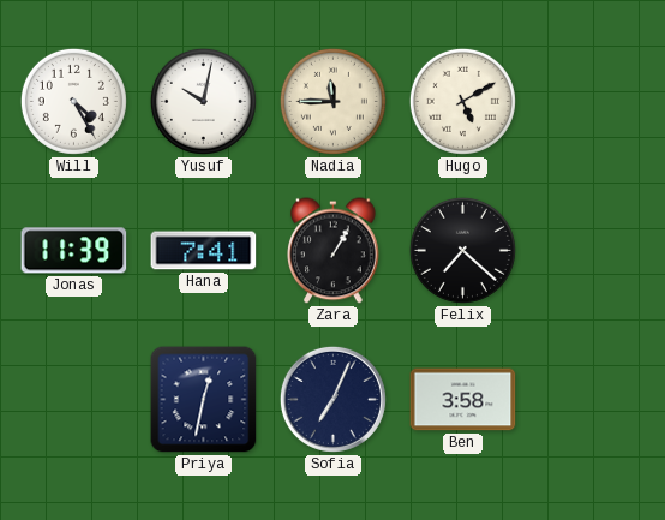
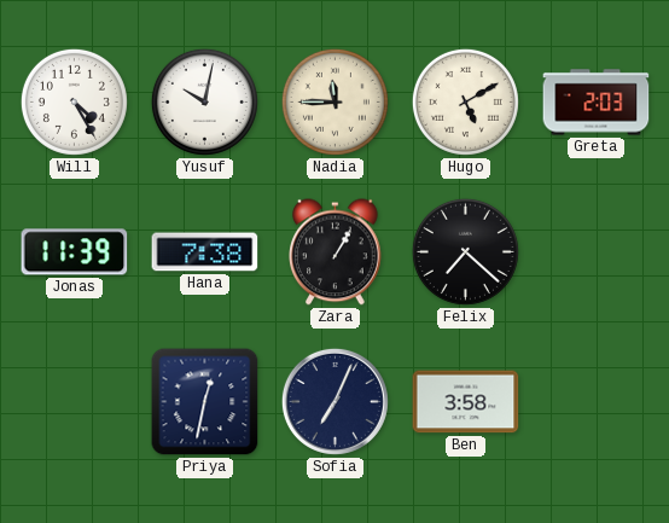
Greta: none -> 2:03
Hana: 7:41 -> 7:38
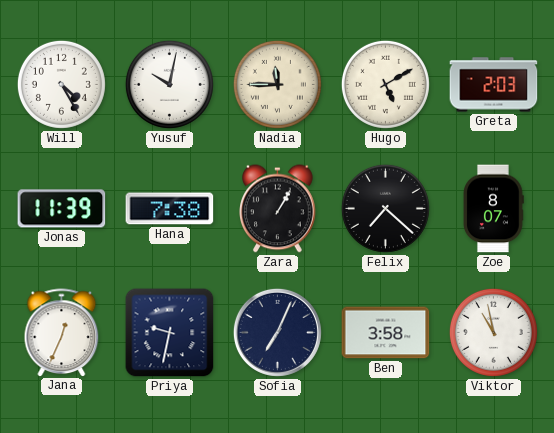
Zoe: none -> 8:07
Jana: none -> 12:34
Priya: 12:32 -> 9:32
Viktor: none -> 10:58
